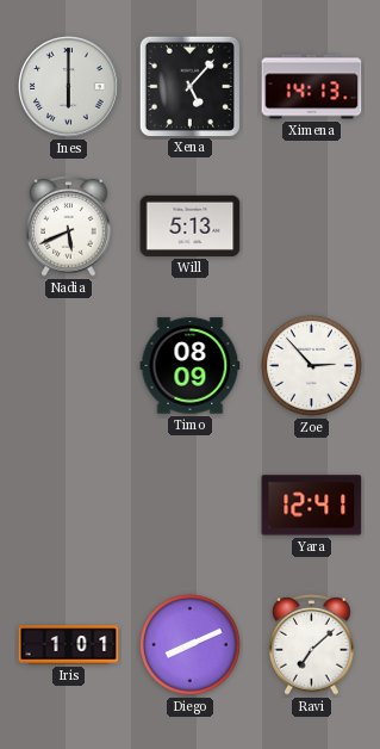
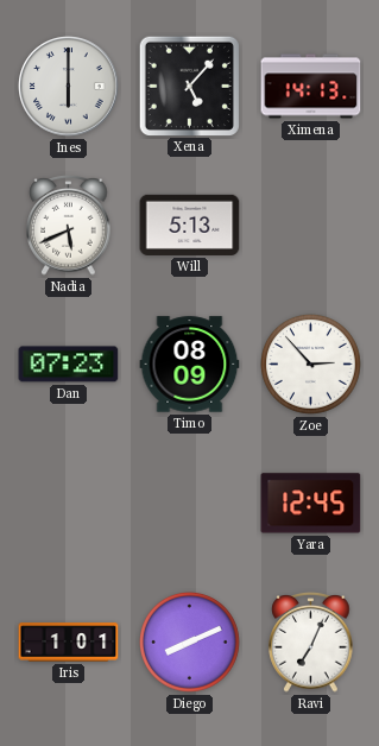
Dan: none -> 07:23
Yara: 12:41 -> 12:45
Ravi: 7:08 -> 7:04
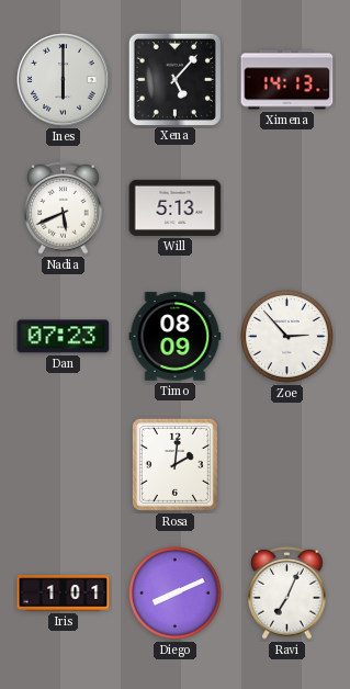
Rosa: none -> 2:01
Yara: 12:45 -> none
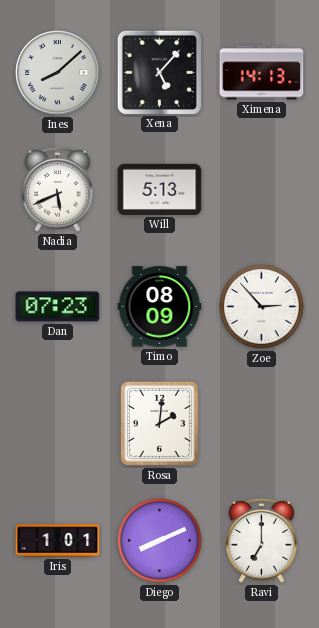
Ines: 6:00 -> 8:08
Ravi: 7:04 -> 7:00
